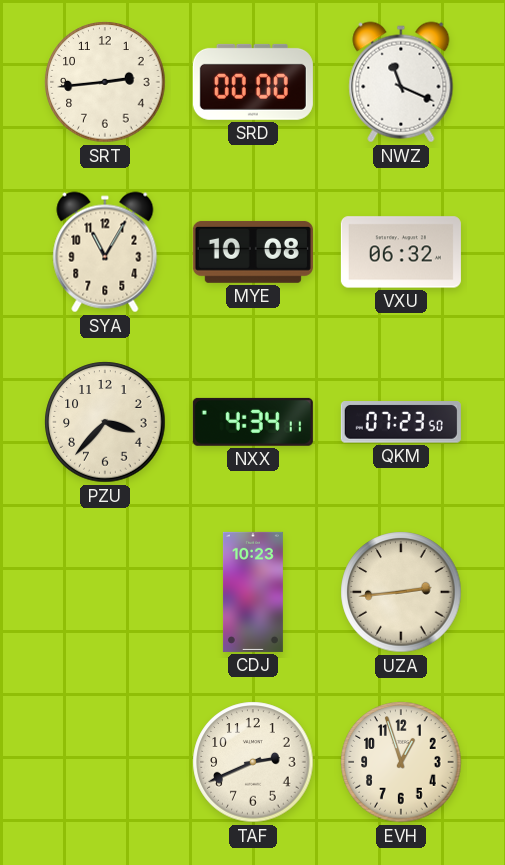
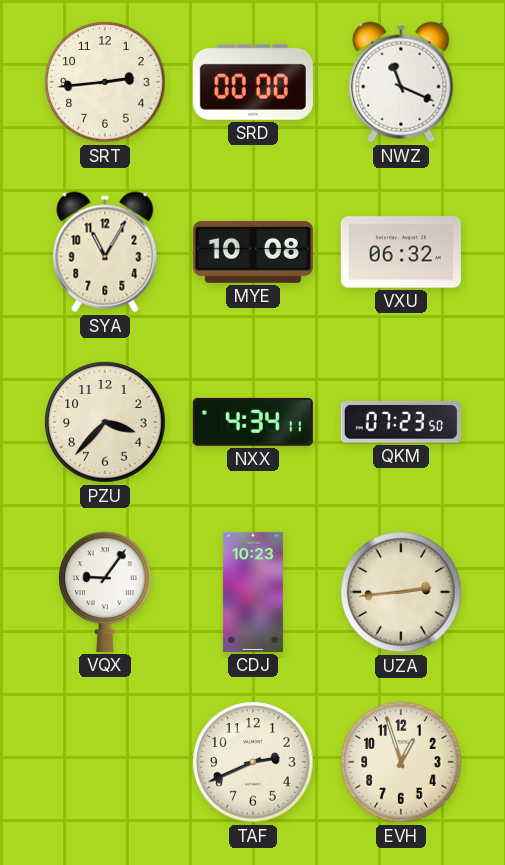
VQX: none -> 9:06
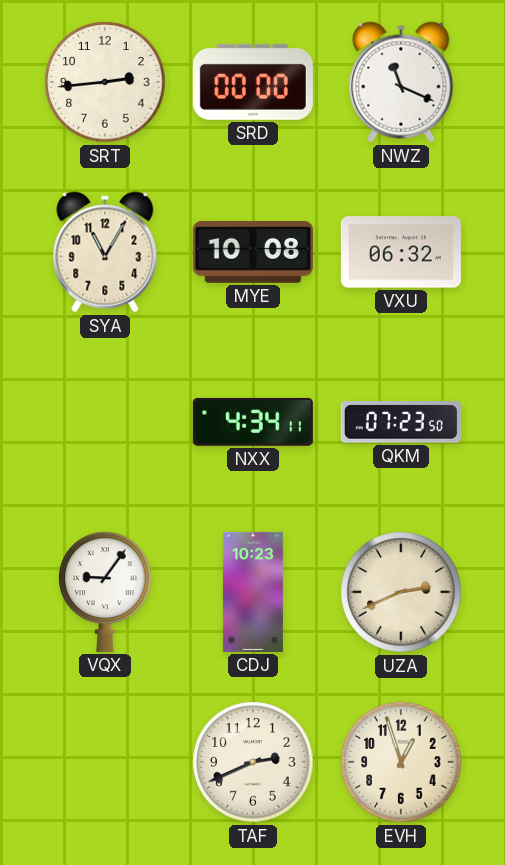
PZU: 3:37 -> none
UZA: 2:44 -> 2:41
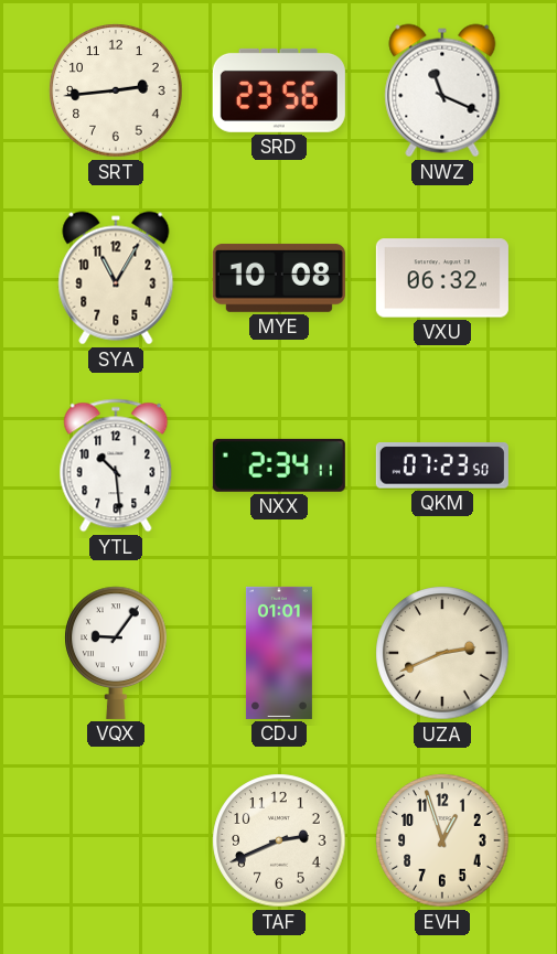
SRD: 00:00 -> 23:56
YTL: none -> 10:29
NXX: 4:34 -> 2:34
CDJ: 10:23 -> 01:01
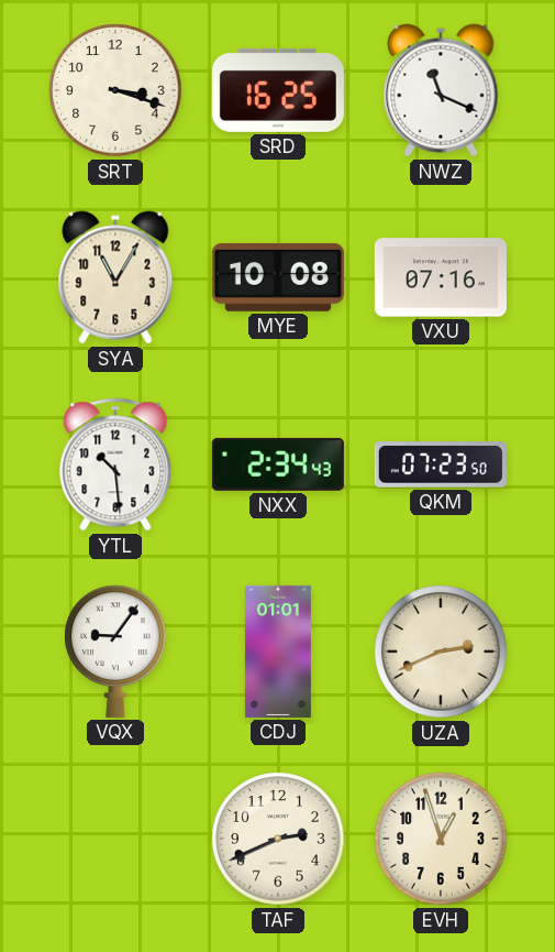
SRT: 2:44 -> 3:18
SRD: 23:56 -> 16:25
VXU: 06:32 -> 07:16
NXX: 2:34:11 -> 2:34:43
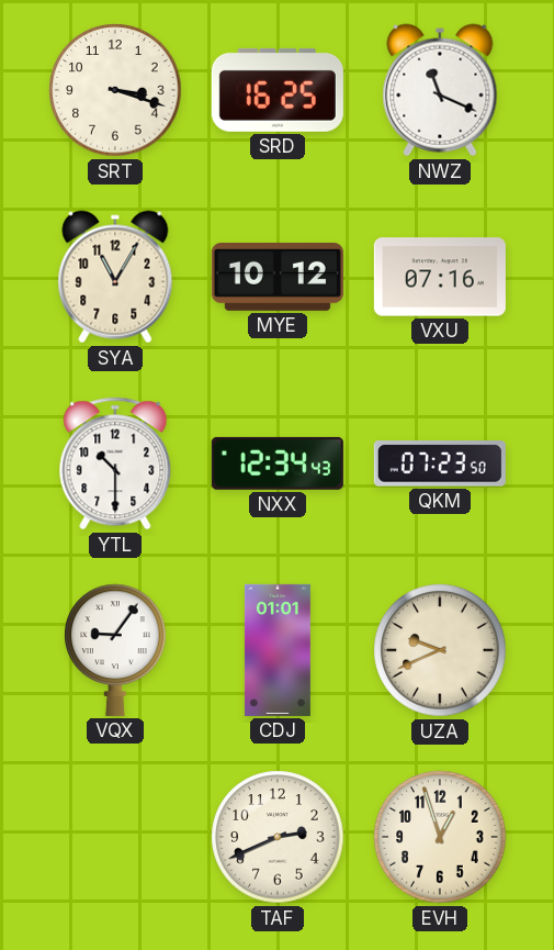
MYE: 10:08 -> 10:12
YTL: 10:29 -> 10:30
NXX: 2:34 -> 12:34
UZA: 2:41 -> 9:41
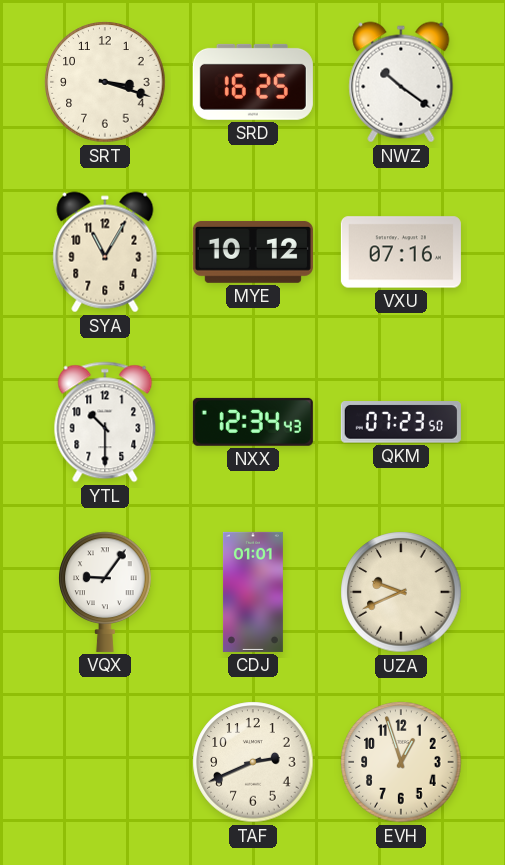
NWZ: 11:19 -> 10:21
